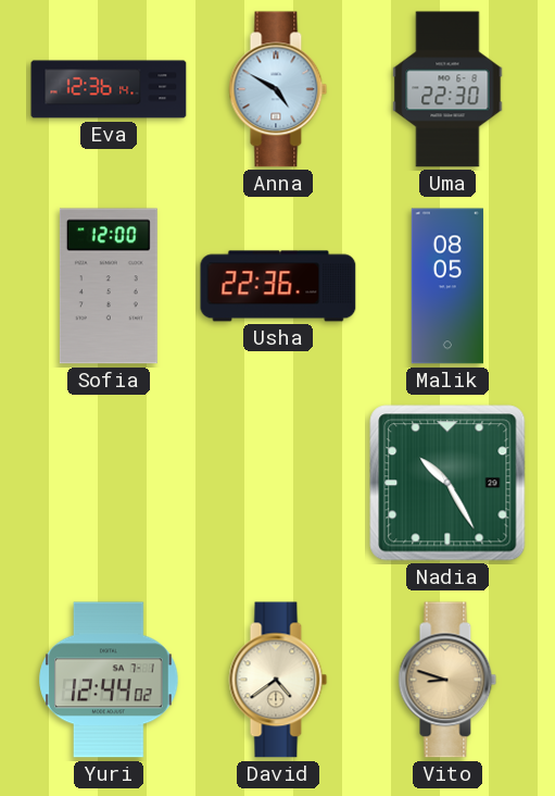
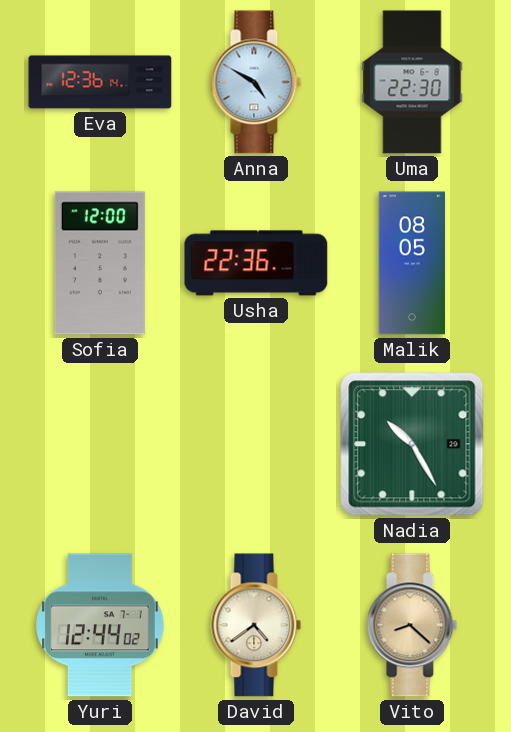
Vito: 8:48 -> 8:22
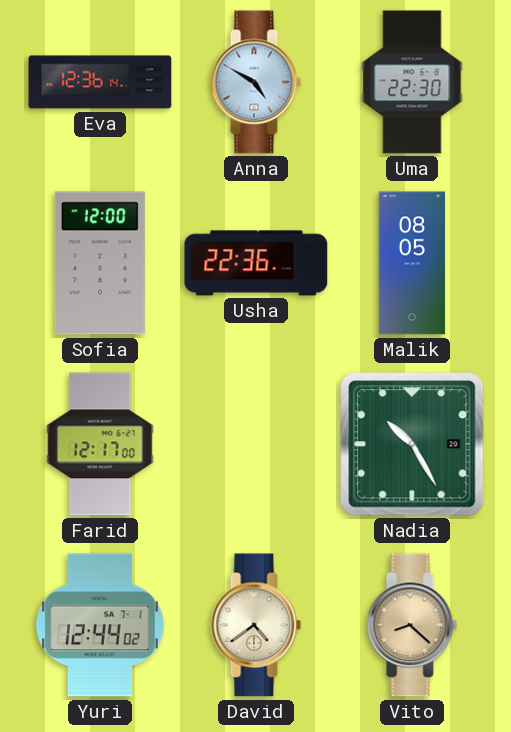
Farid: none -> 12:17
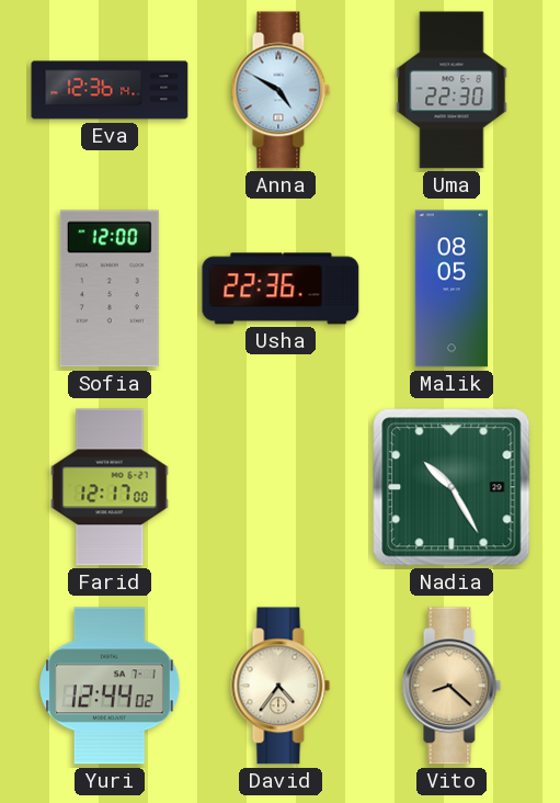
David: 4:39 -> 4:36
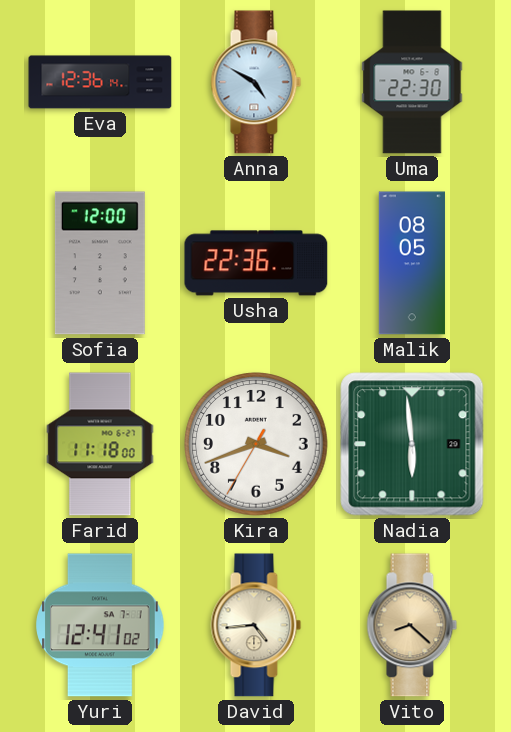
Farid: 12:17 -> 11:18
Kira: none -> 3:41
Nadia: 10:25 -> 5:59
Yuri: 12:44 -> 12:41
David: 4:36 -> 4:44
